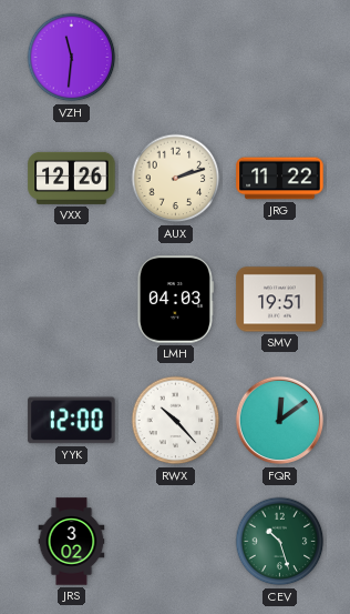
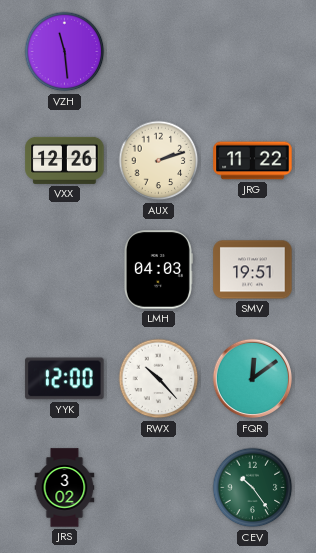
VZH: 11:31 -> 11:29
CEV: 10:27 -> 10:24
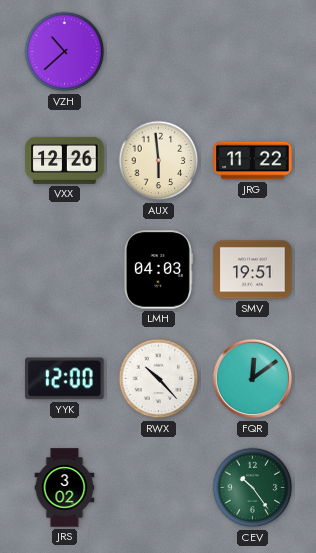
VZH: 11:29 -> 10:38
AUX: 2:12 -> 5:59
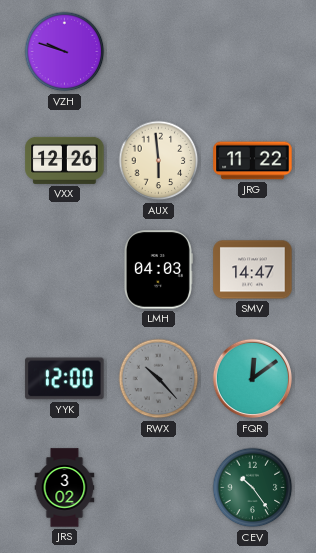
VZH: 10:38 -> 9:48
SMV: 19:51 -> 14:47
RWX dial: white -> grey
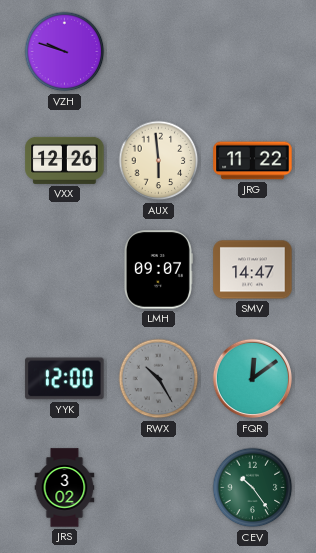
LMH: 04:03 -> 09:07
RWX: 10:23 -> 10:25
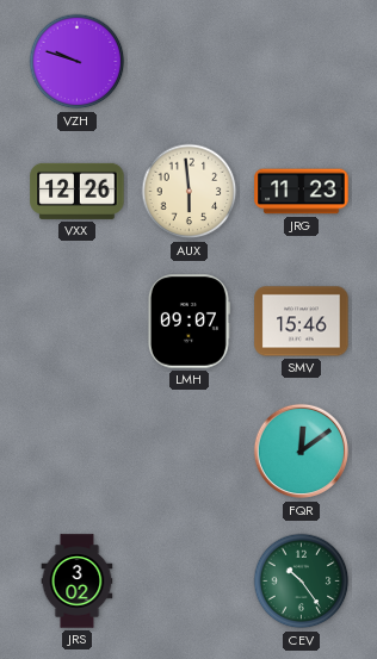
JRG: 11:22 -> 11:23
SMV: 14:47 -> 15:46
YYK: 12:00 -> none
RWX: 10:25 -> none
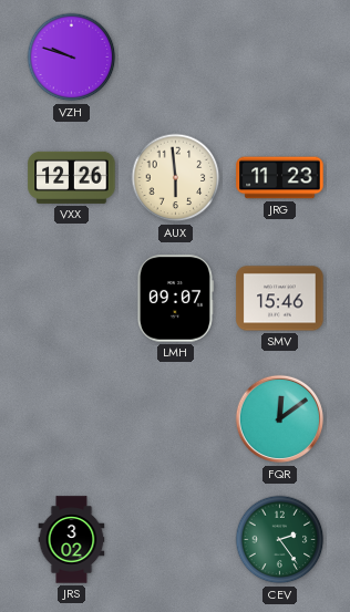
CEV: 10:24 -> 2:24
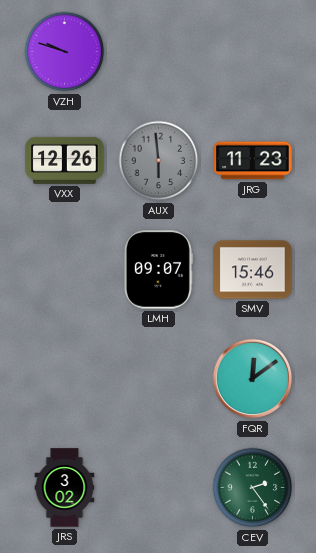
AUX dial: cream -> grey
